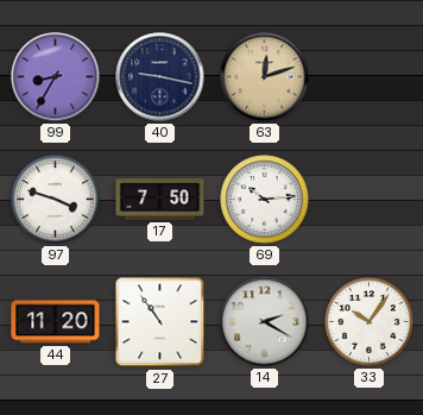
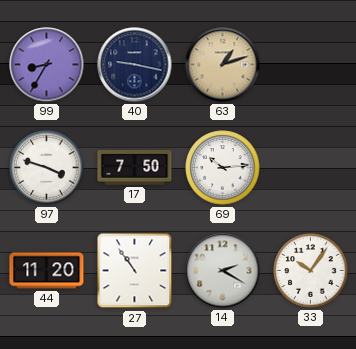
63: 12:12 -> 1:12
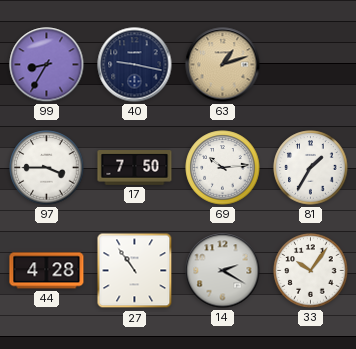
97: 3:48 -> 3:45
81: none -> 1:35
44: 11:20 -> 4:28
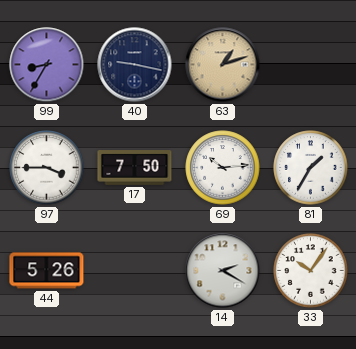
44: 4:28 -> 5:26
27: 10:54 -> none
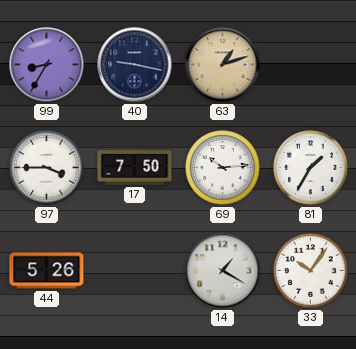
14: 2:20 -> 1:20
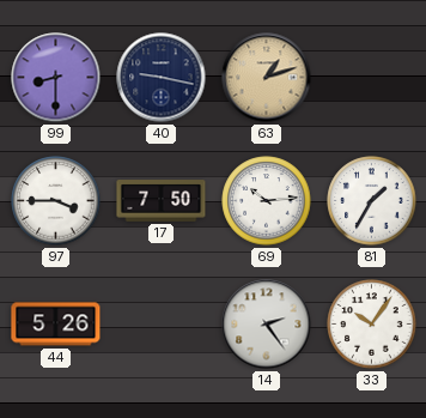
99: 8:35 -> 8:30
14: 1:20 -> 2:24
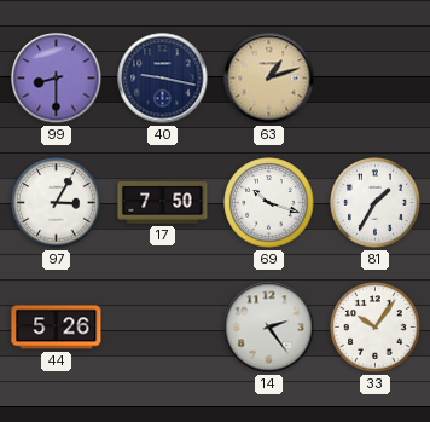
97: 3:45 -> 3:05
69: 10:14 -> 10:18
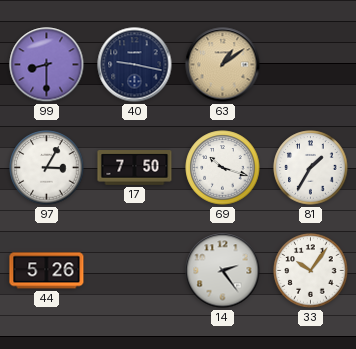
63: 1:12 -> 1:09
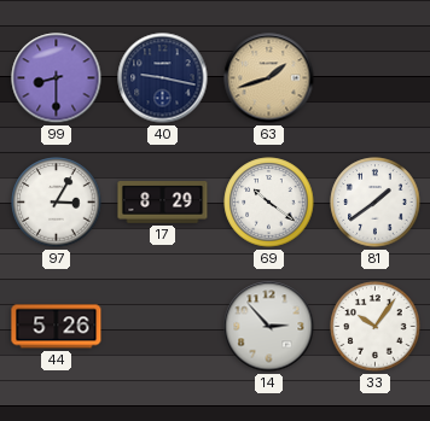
63: 1:09 -> 1:42
17: 7:50 -> 8:29
69: 10:18 -> 10:21
81: 1:35 -> 1:39
14: 2:24 -> 2:53
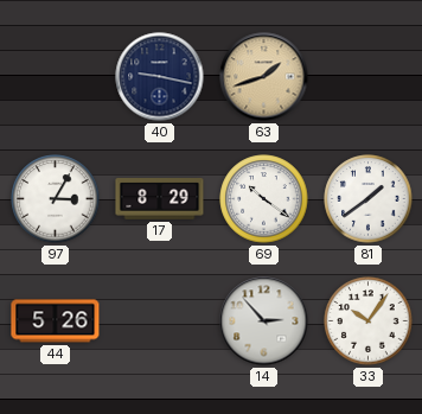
99: 8:30 -> none
